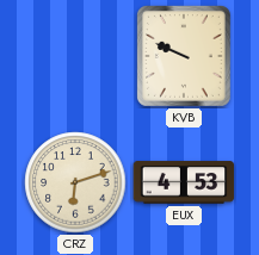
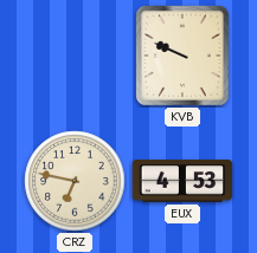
CRZ: 6:12 -> 6:47
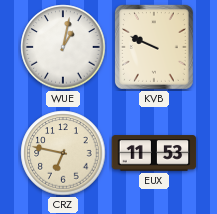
WUE: none -> 1:02
EUX: 4:53 -> 11:53
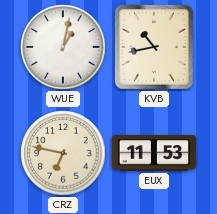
KVB: 9:49 -> 10:43
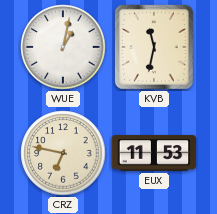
KVB: 10:43 -> 11:32
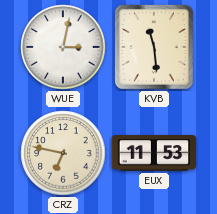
WUE: 1:02 -> 3:02
KVB: 11:32 -> 11:29
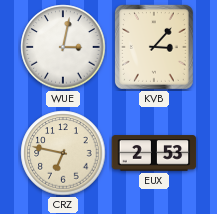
KVB: 11:29 -> 3:07
EUX: 11:53 -> 2:53
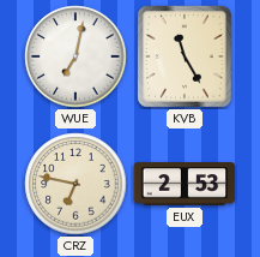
WUE: 3:02 -> 7:02
KVB: 3:07 -> 11:25
